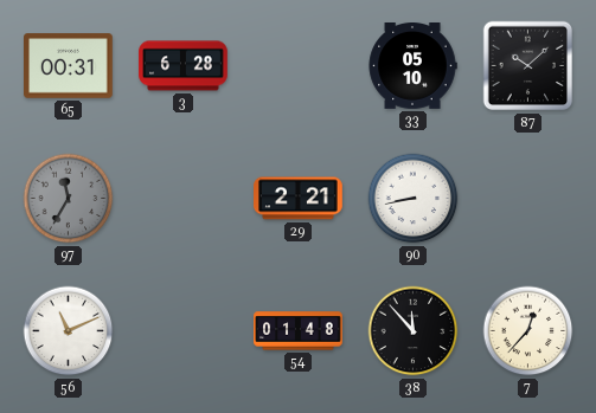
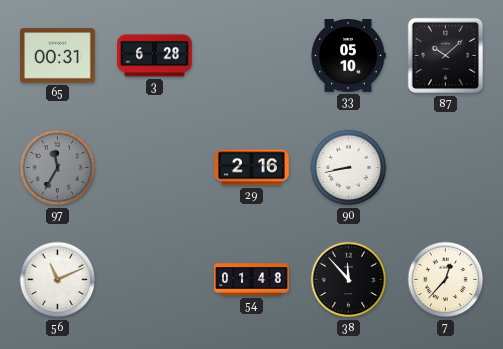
29: 2:21 -> 2:16
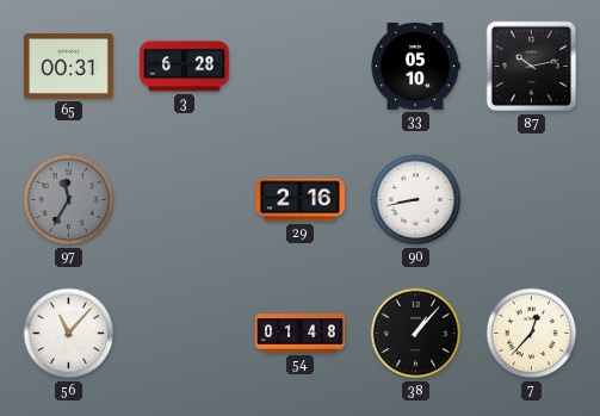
87: 10:08 -> 10:13
56: 11:11 -> 11:07
38: 11:53 -> 1:07
